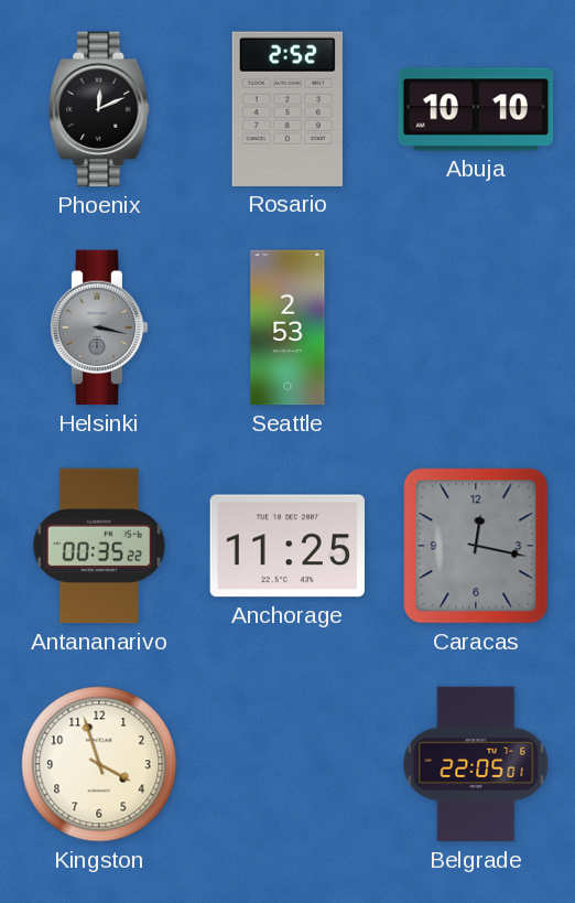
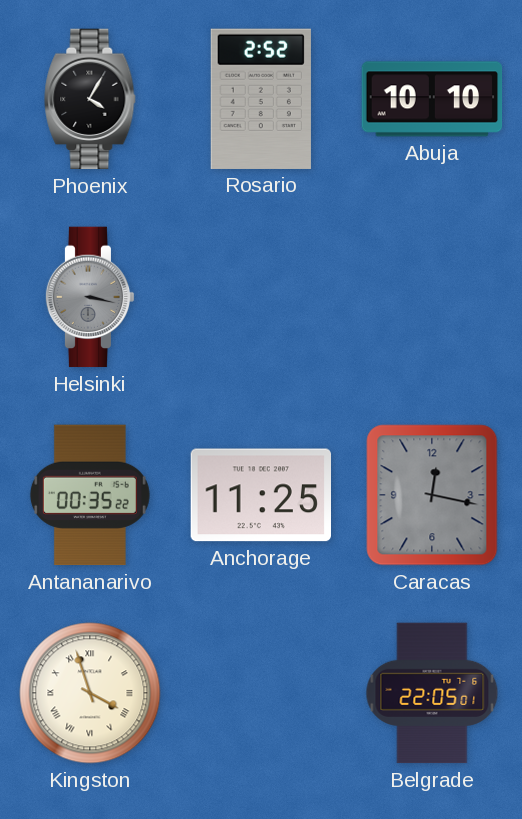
Phoenix: 12:11 -> 4:05
Seattle: 2:53 -> none
Kingston numerals: Arabic -> Roman
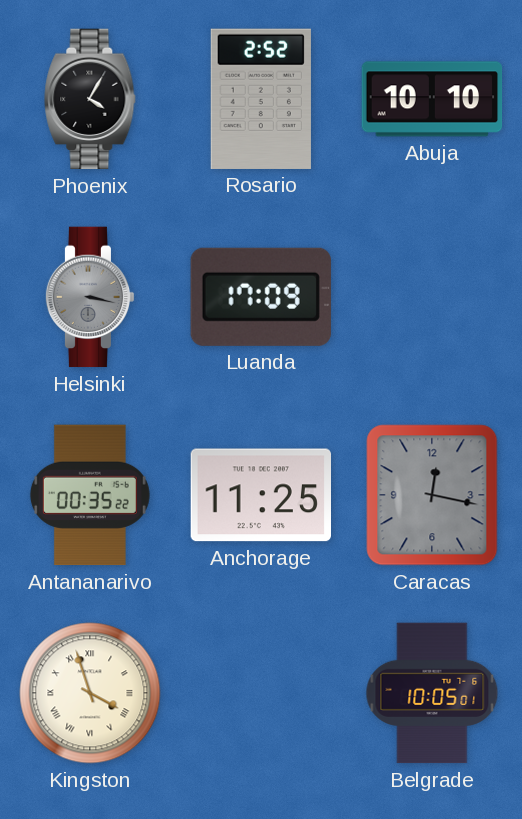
Luanda: none -> 17:09
Belgrade: 22:05 -> 10:05
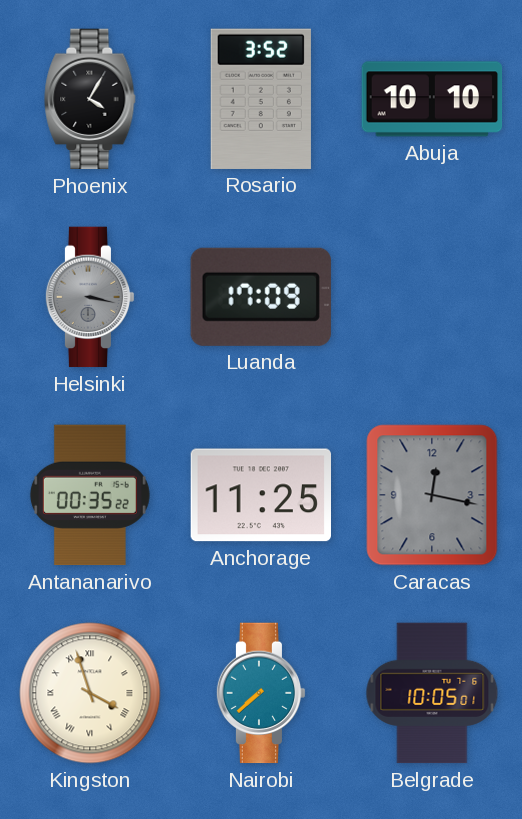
Rosario: 2:52 -> 3:52
Nairobi: none -> 7:38
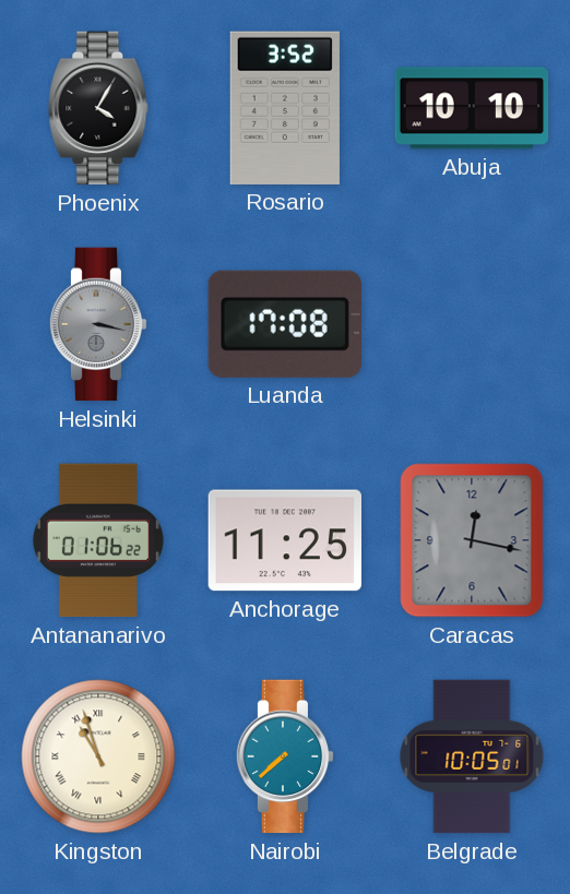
Luanda: 17:09 -> 17:08
Antananarivo: 00:35 -> 01:06
Kingston: 3:57 -> 10:57
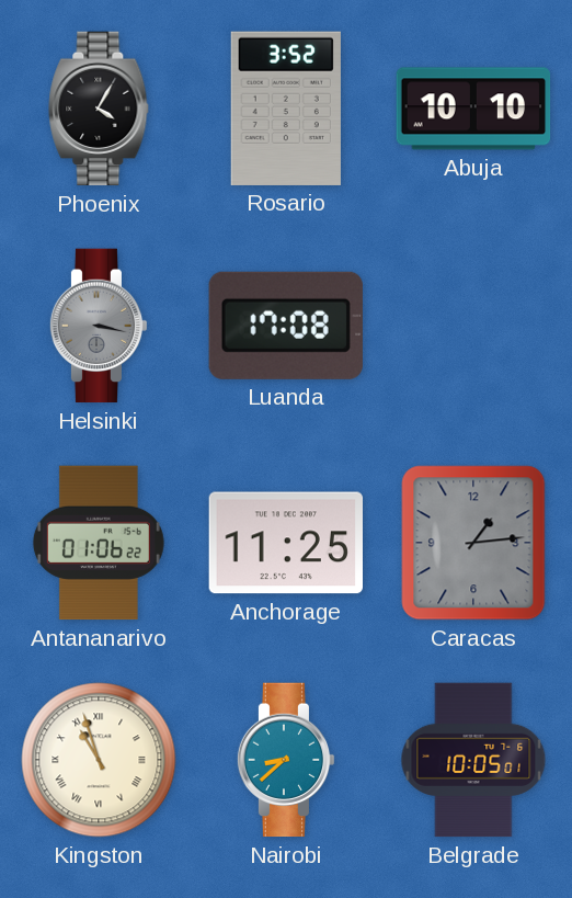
Caracas: 12:17 -> 1:14
Nairobi: 7:38 -> 8:38
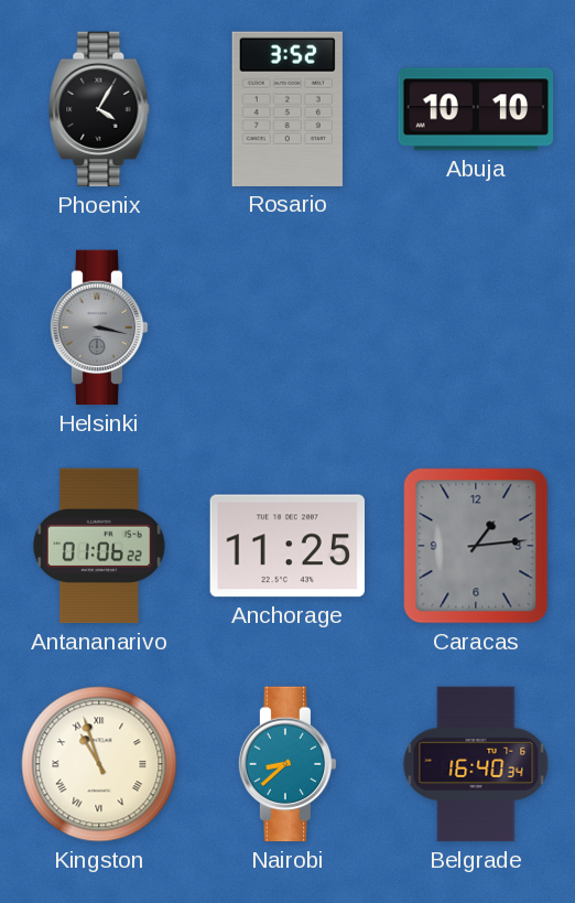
Luanda: 17:08 -> none
Belgrade: 10:05 -> 16:40
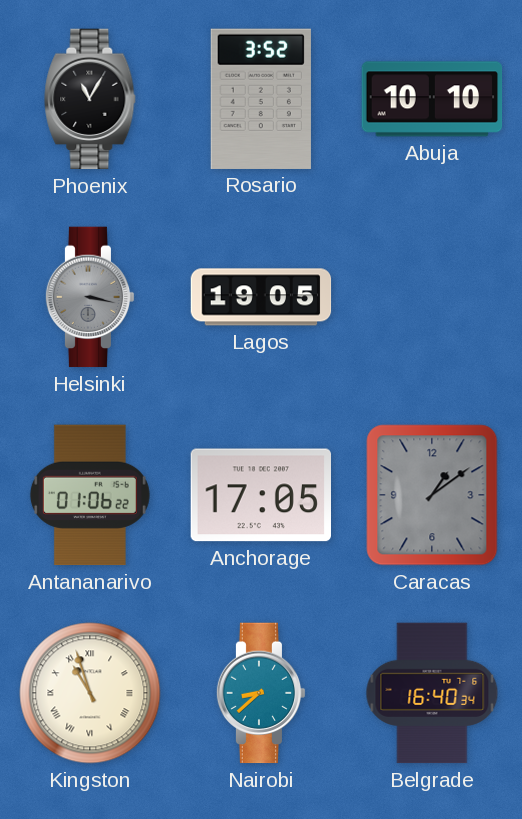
Phoenix: 4:05 -> 11:05
Lagos: none -> 19:05
Anchorage: 11:25 -> 17:05
Caracas: 1:14 -> 1:09
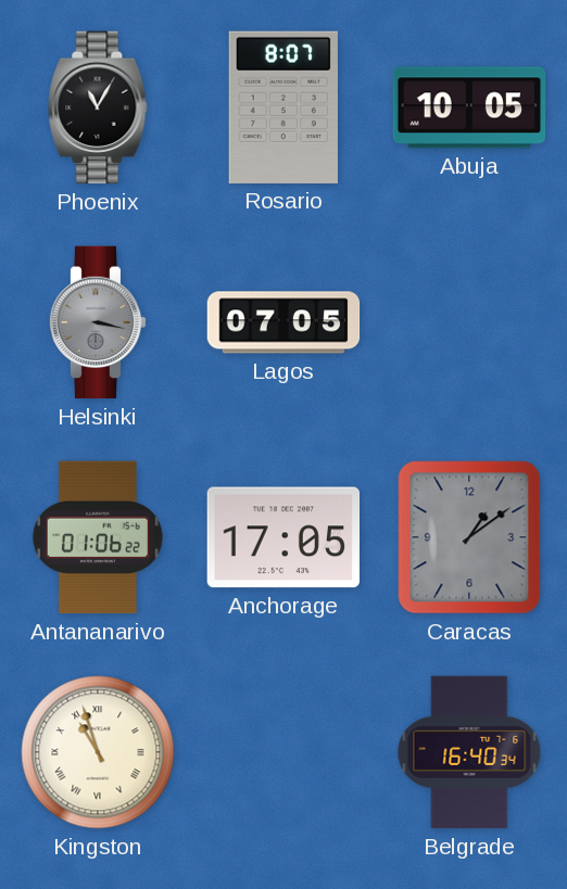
Rosario: 3:52 -> 8:07
Abuja: 10:10 -> 10:05
Lagos: 19:05 -> 07:05
Nairobi: 8:38 -> none
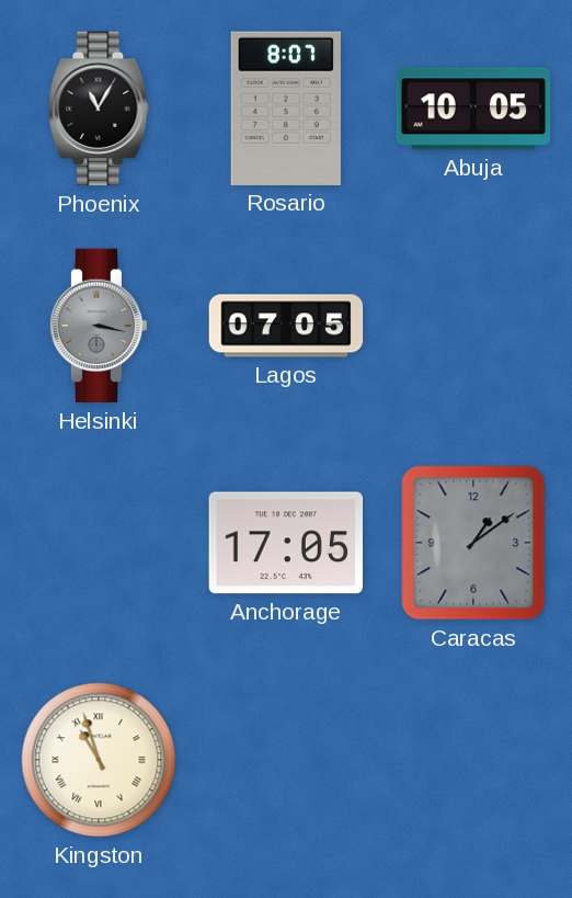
Antananarivo: 01:06 -> none
Belgrade: 16:40 -> none
